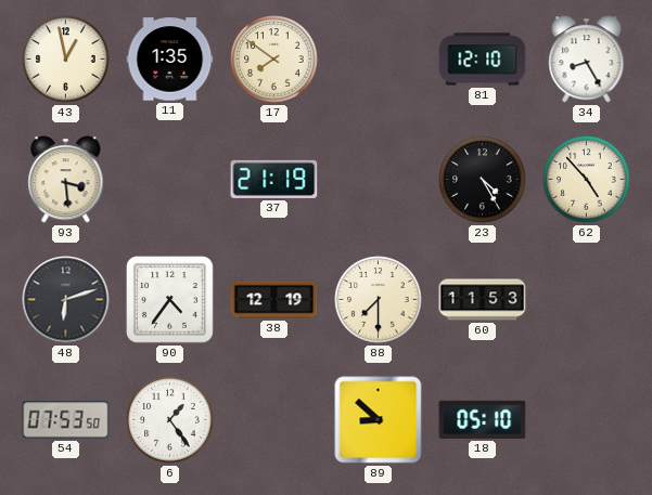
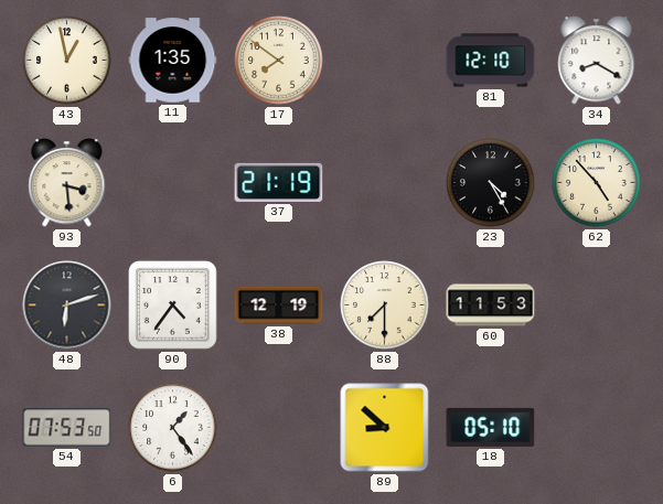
34: 8:25 -> 8:20
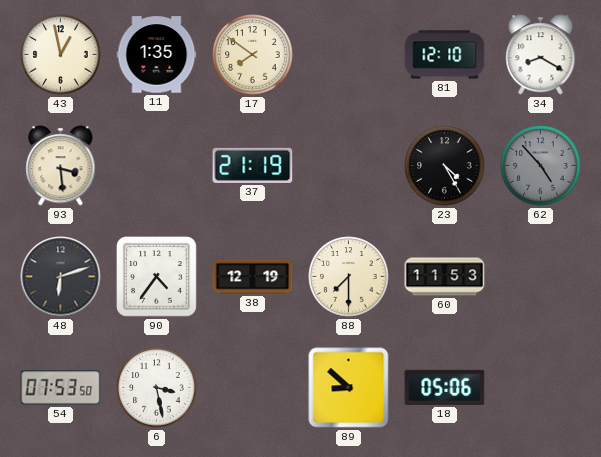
62 dial: cream -> grey
6: 1:24 -> 3:28
18: 05:10 -> 05:06
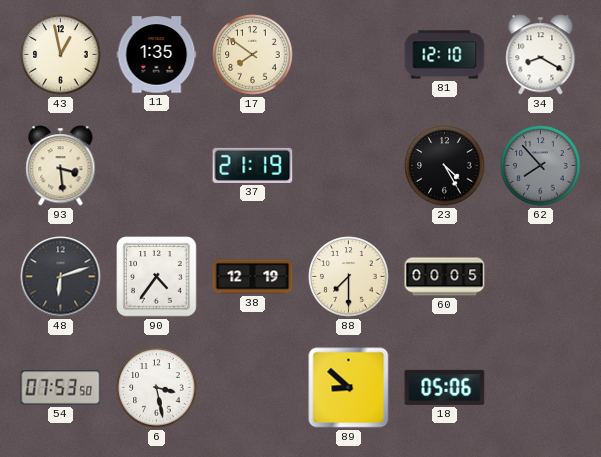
62: 4:53 -> 7:53
60: 11:53 -> 00:05
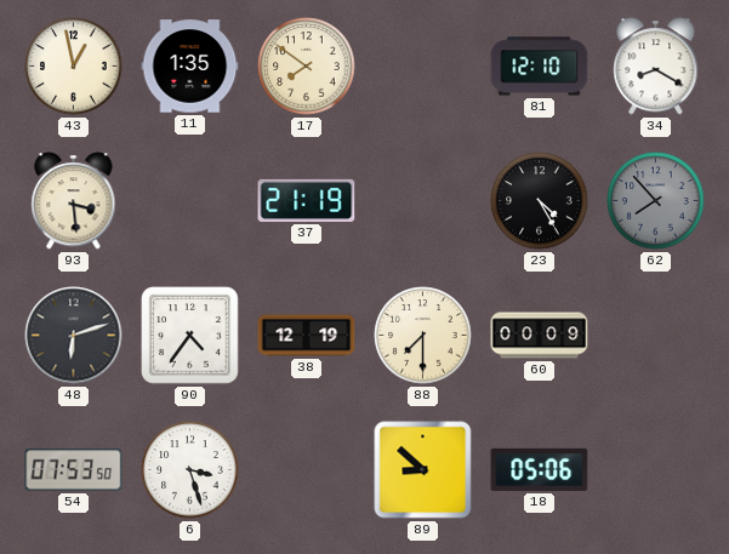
60: 00:05 -> 00:09
6: 3:28 -> 3:27
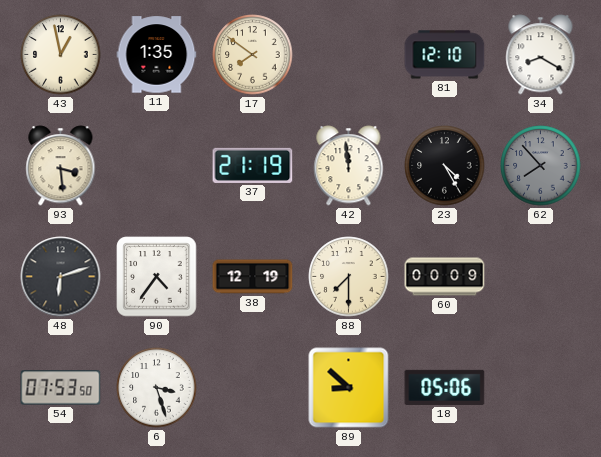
42: none -> 11:59
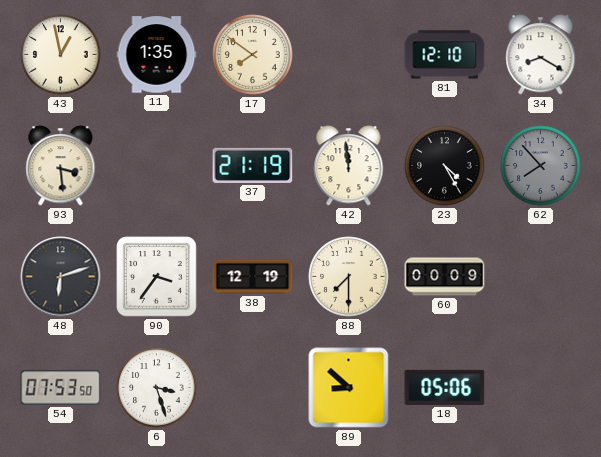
90: 4:36 -> 3:36
